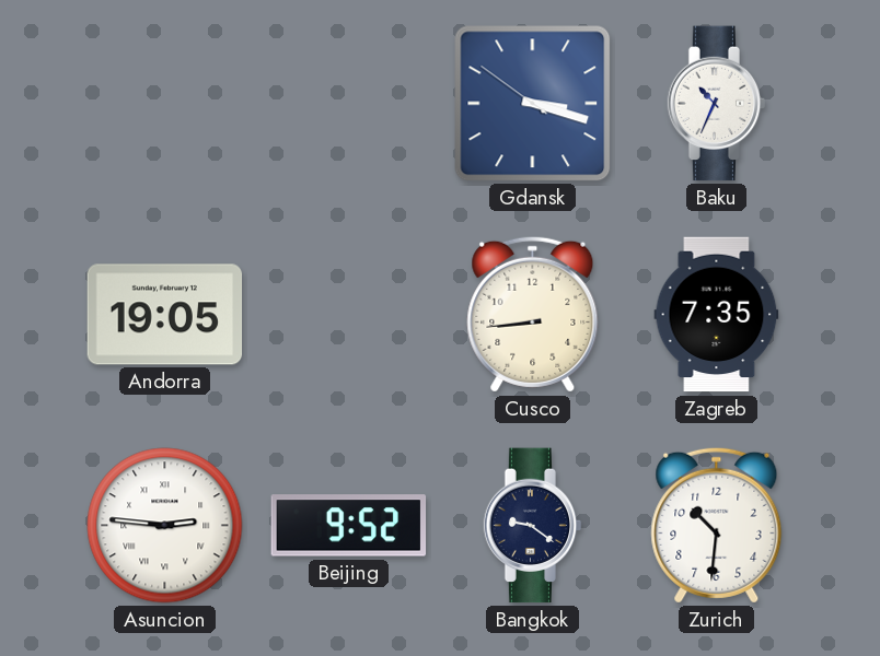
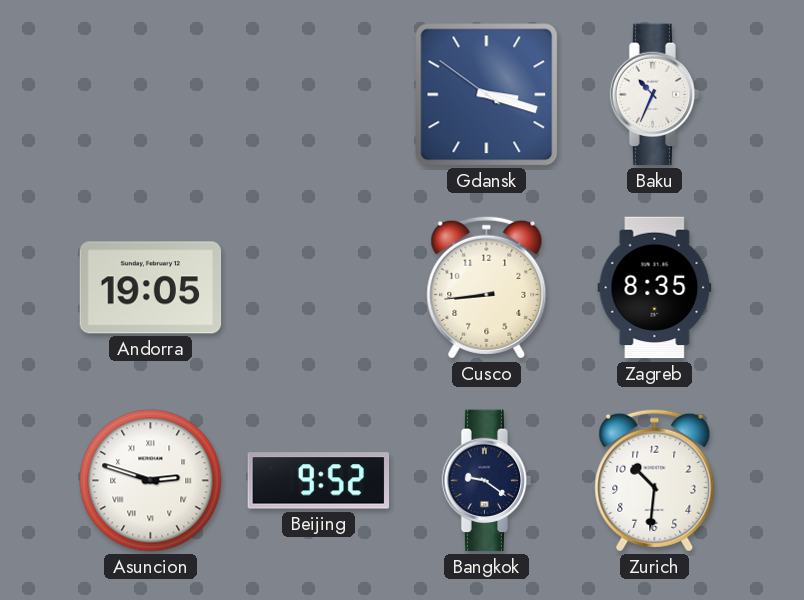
Zagreb: 7:35 -> 8:35
Asuncion: 2:46 -> 2:48
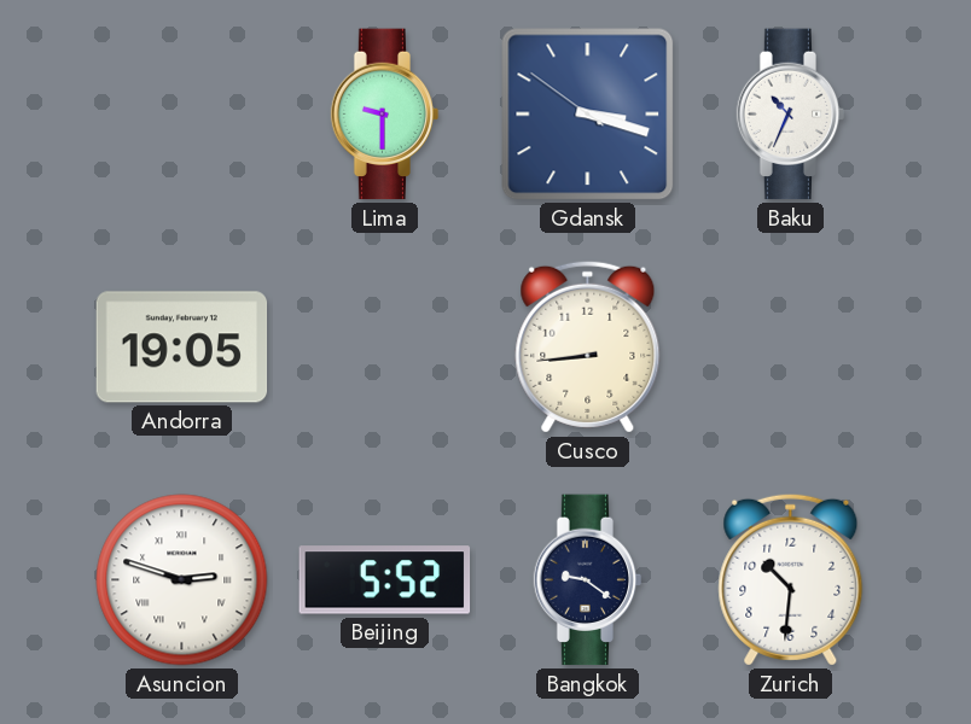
Lima: none -> 9:30
Zagreb: 8:35 -> none
Beijing: 9:52 -> 5:52
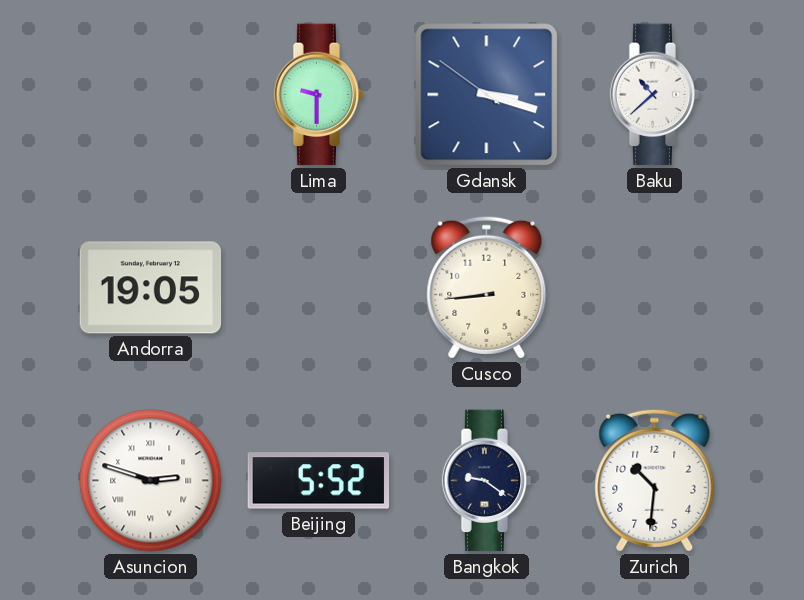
Baku: 10:34 -> 10:38
